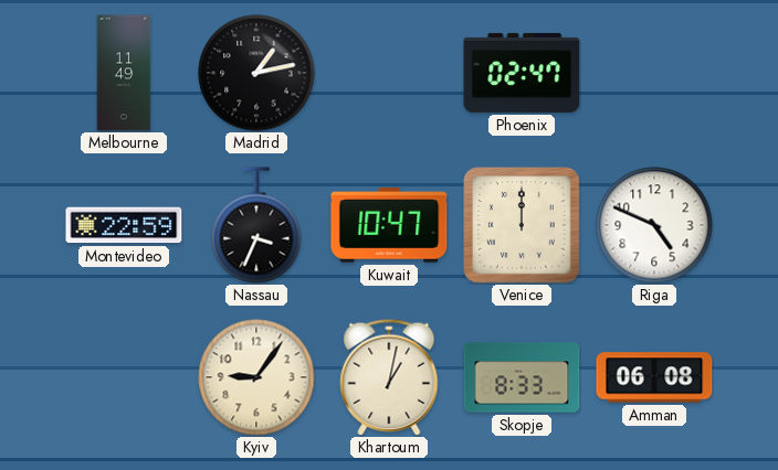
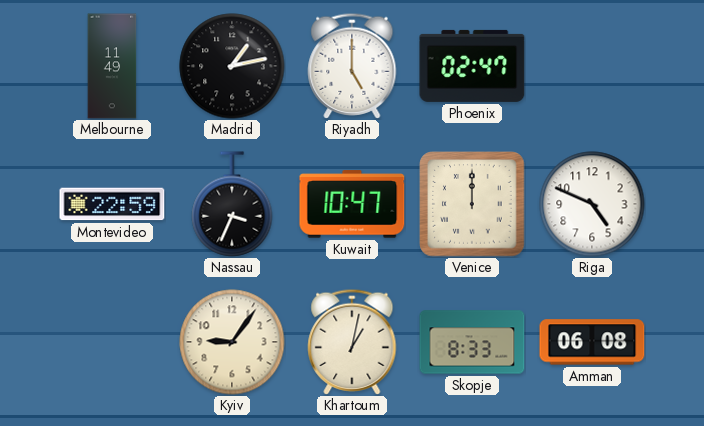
Riyadh: none -> 5:00
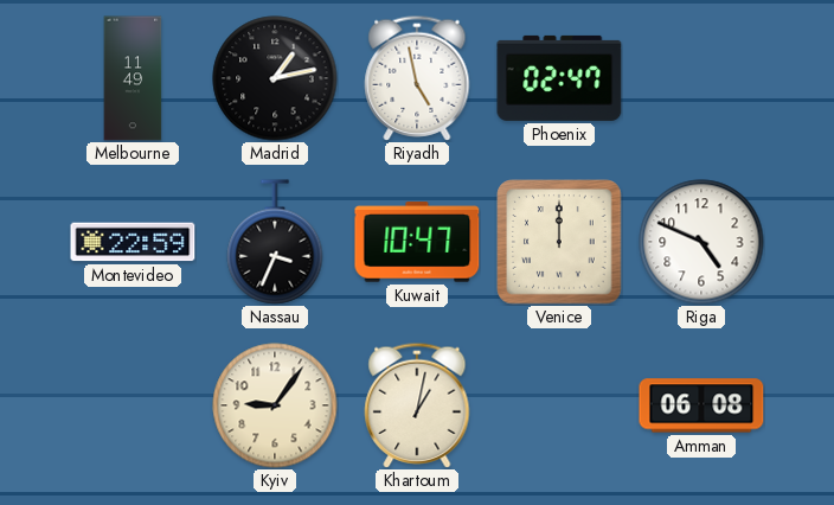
Riyadh: 5:00 -> 4:58
Skopje: 8:33 -> none
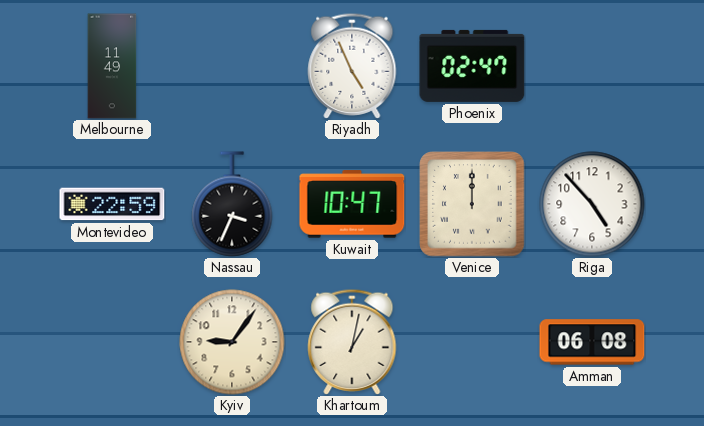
Madrid: 1:13 -> none
Riyadh: 4:58 -> 4:56
Riga: 4:49 -> 4:53
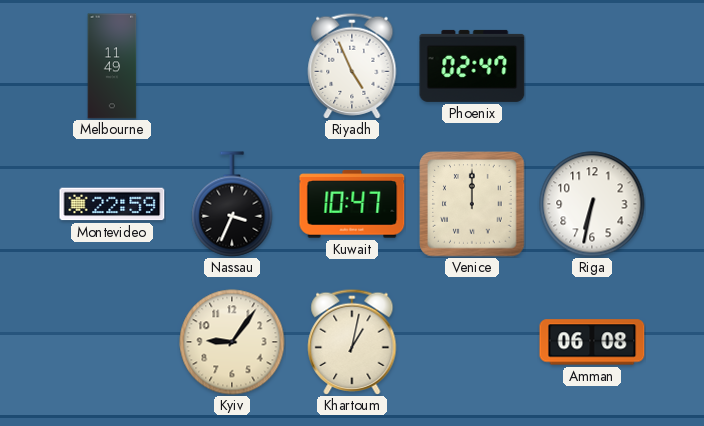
Riga: 4:53 -> 6:32
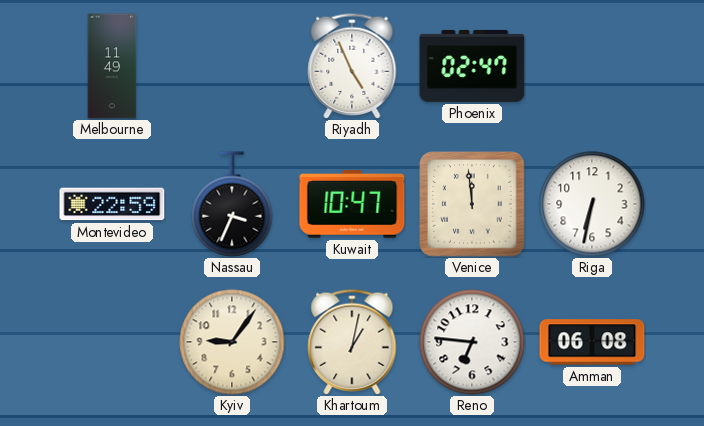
Venice: 12:00 -> 11:59
Reno: none -> 6:46
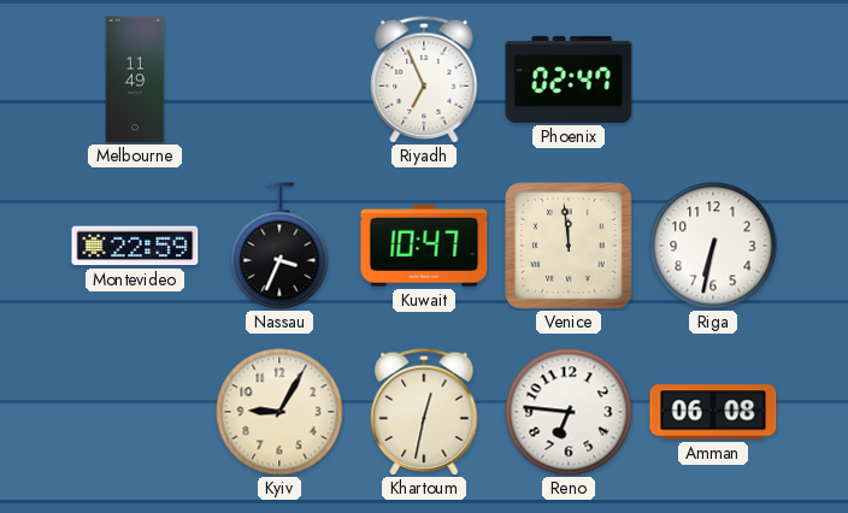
Riyadh: 4:56 -> 6:56
Kyiv: 9:06 -> 9:05
Khartoum: 1:02 -> 12:32
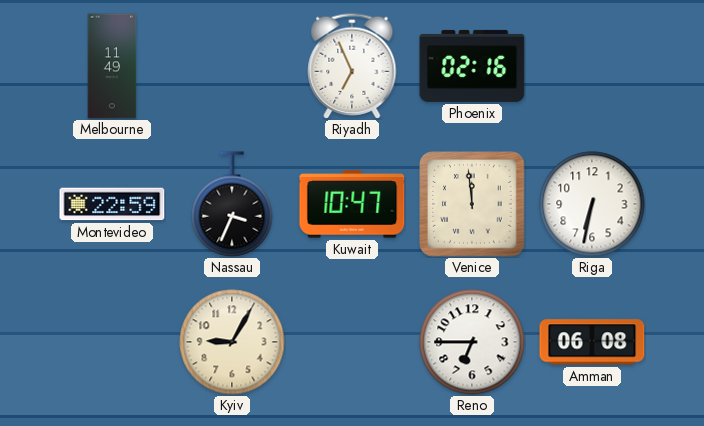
Phoenix: 02:47 -> 02:16
Khartoum: 12:32 -> none
Reno: 6:46 -> 6:45
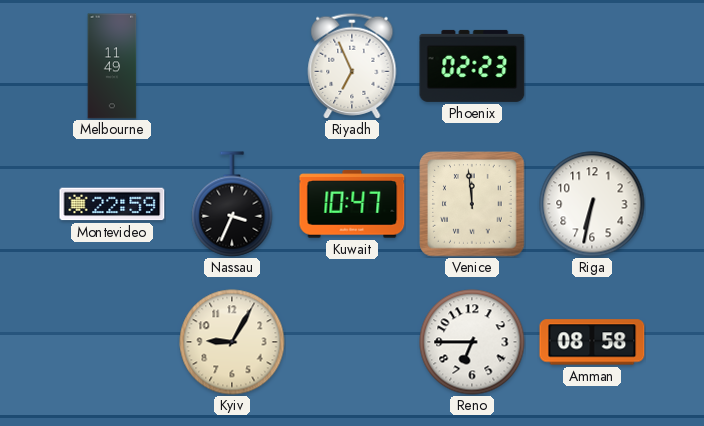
Phoenix: 02:16 -> 02:23
Amman: 06:08 -> 08:58
